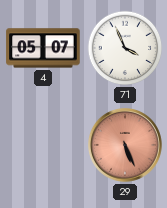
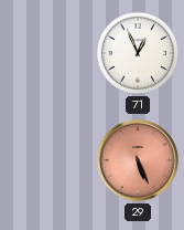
4: 05:07 -> none
71: 3:56 -> 12:56
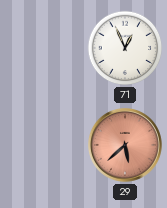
29: 5:26 -> 5:38
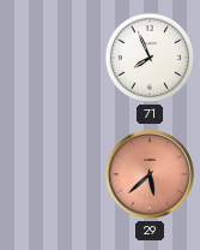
71: 12:56 -> 7:56
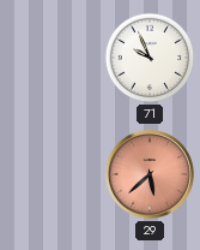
71: 7:56 -> 9:56
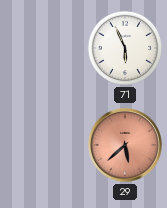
71: 9:56 -> 5:56
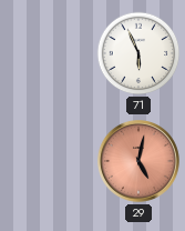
29: 5:38 -> 5:02
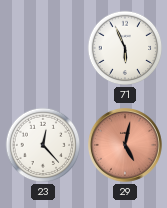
23: none -> 12:23
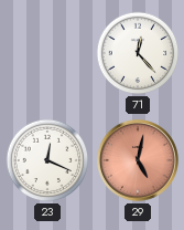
71: 5:56 -> 12:23
23: 12:23 -> 12:19
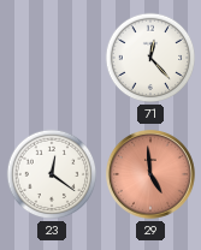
23: 12:19 -> 12:21
29: 5:02 -> 4:59
